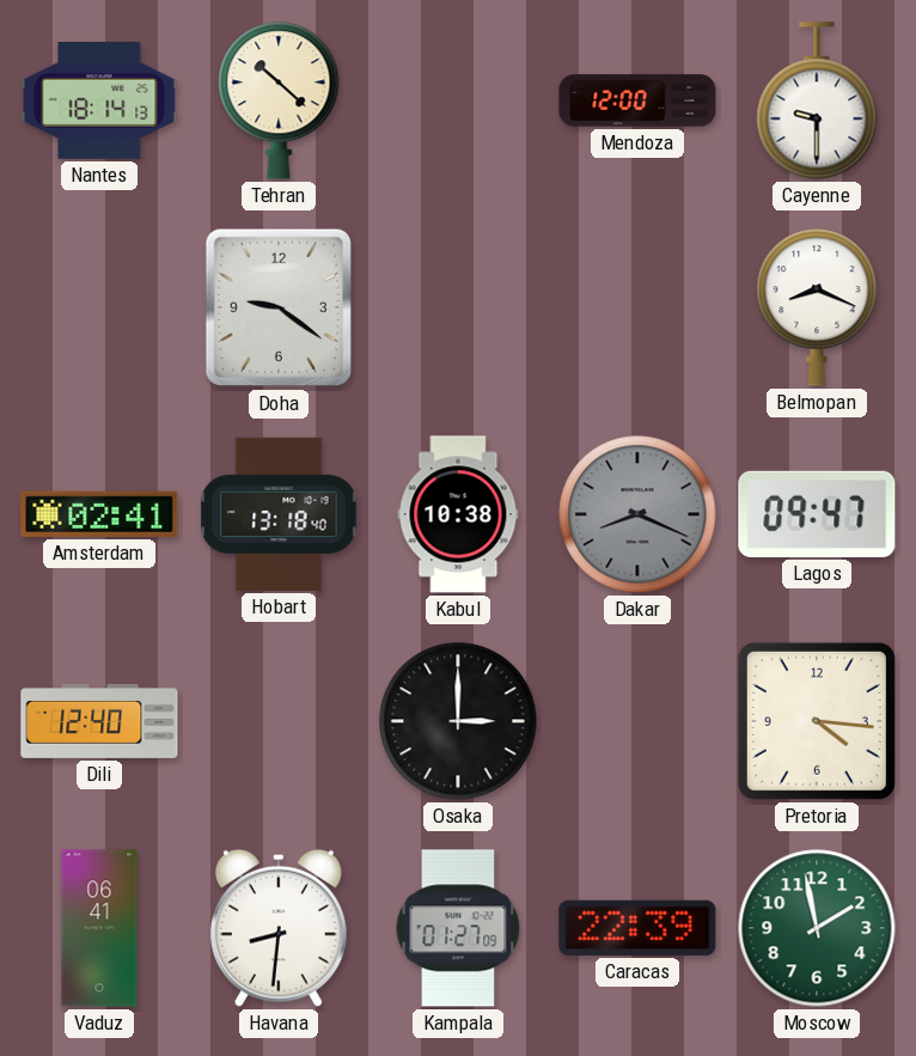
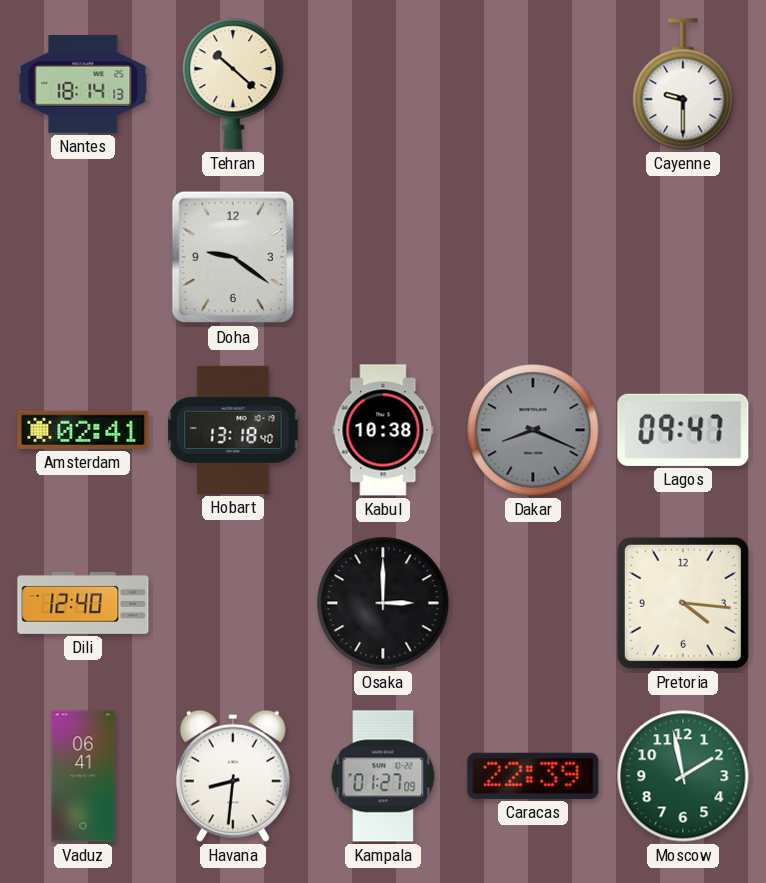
Mendoza: 12:00 -> none
Belmopan: 8:19 -> none
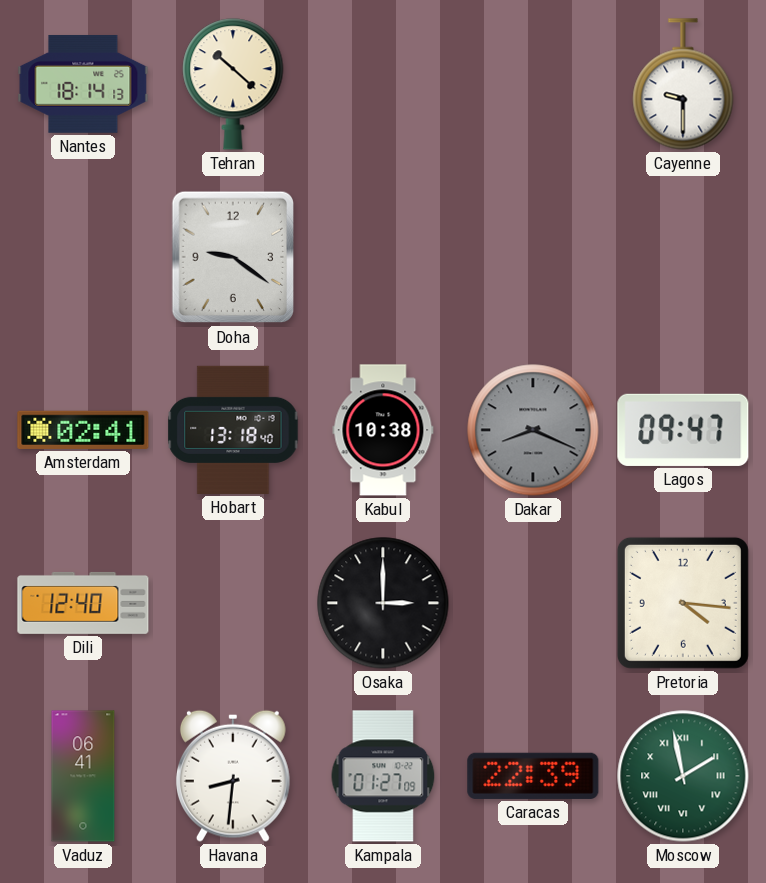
Moscow numerals: Arabic -> Roman
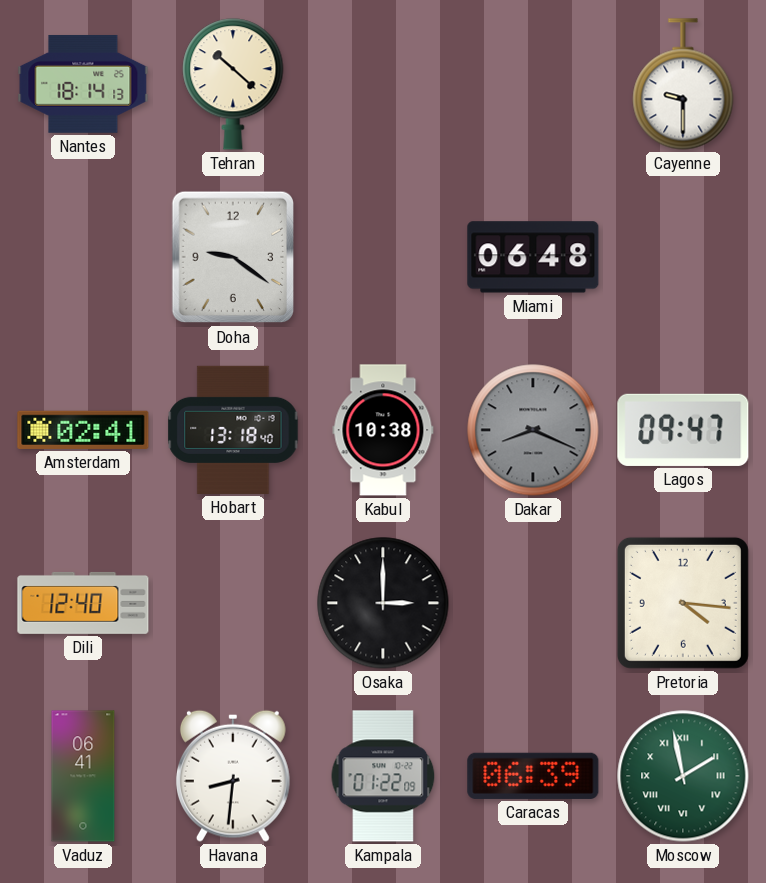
Miami: none -> 06:48
Kampala: 01:27 -> 01:22
Caracas: 22:39 -> 06:39
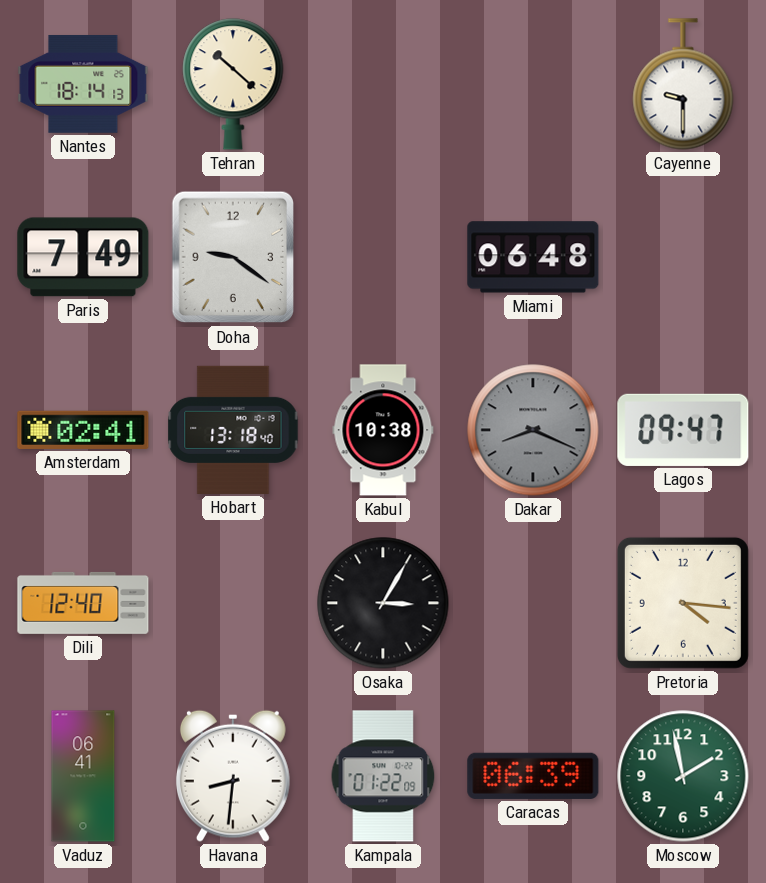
Paris: none -> 7:49
Osaka: 3:00 -> 3:05
Moscow numerals: Roman -> Arabic
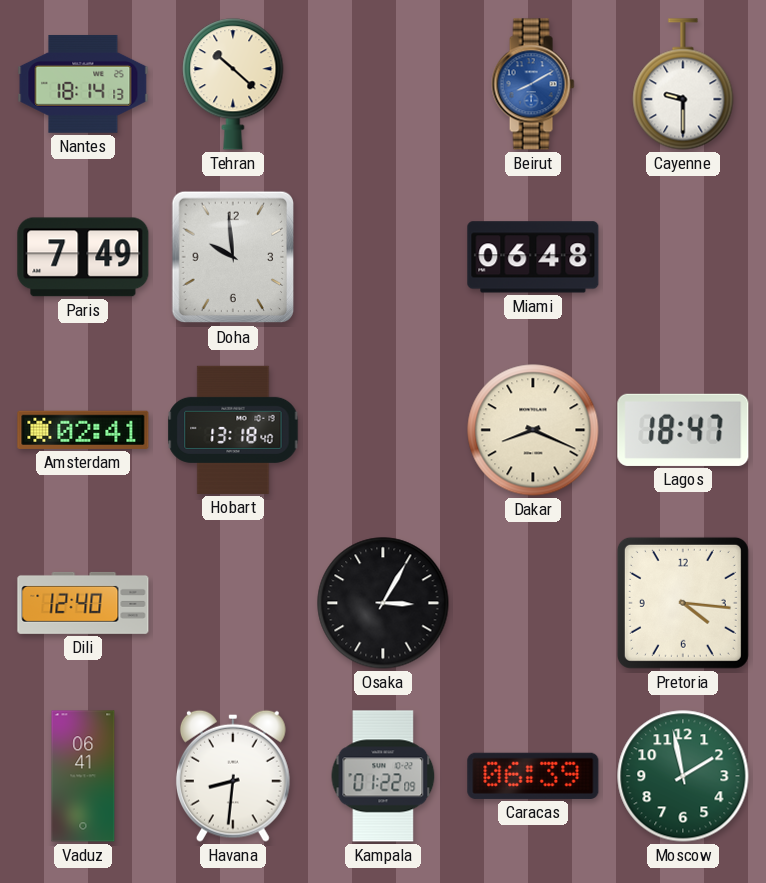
Beirut: none -> 8:10
Doha: 9:21 -> 9:59
Kabul: 10:38 -> none
Dakar dial: grey -> cream
Lagos: 09:47 -> 18:47
